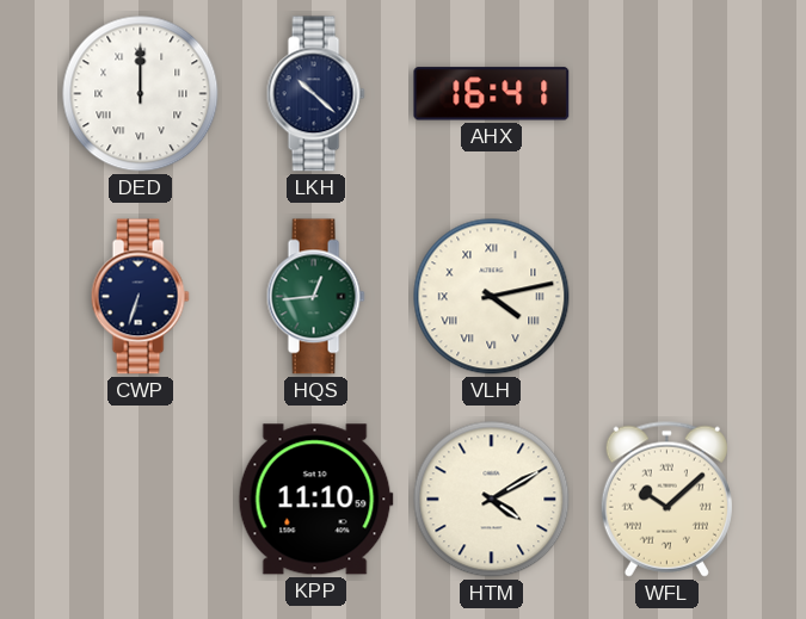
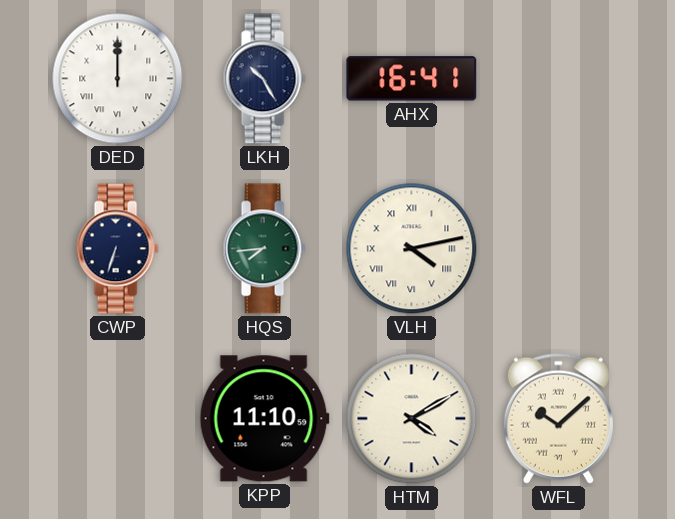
LKH: 10:22 -> 10:25
HQS: 12:44 -> 7:44
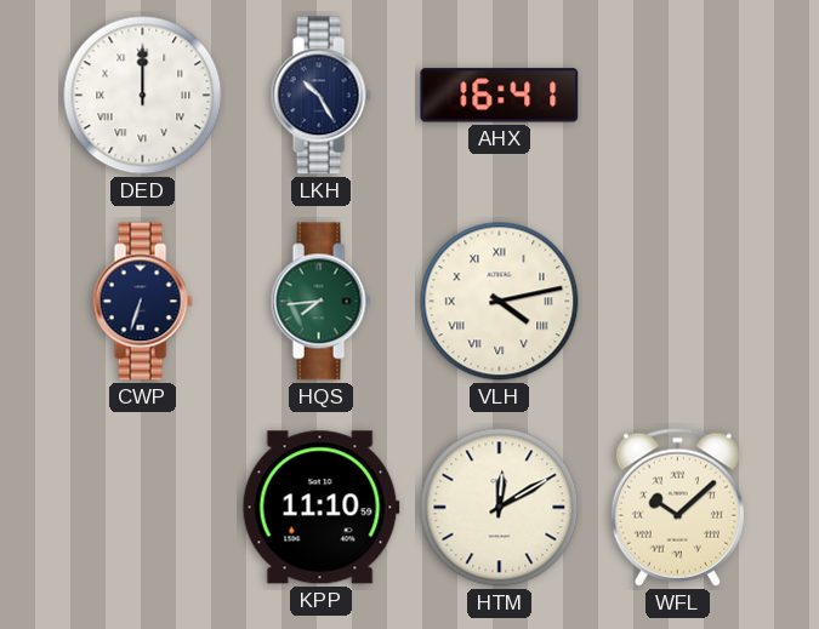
HTM: 4:10 -> 12:10
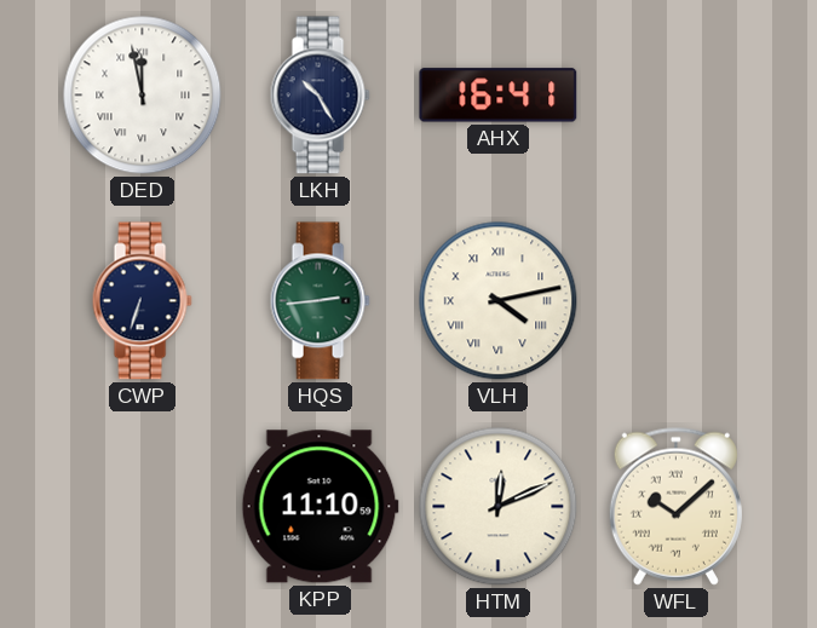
DED: 12:00 -> 11:58
HQS: 7:44 -> 2:44
HTM: 12:10 -> 12:11
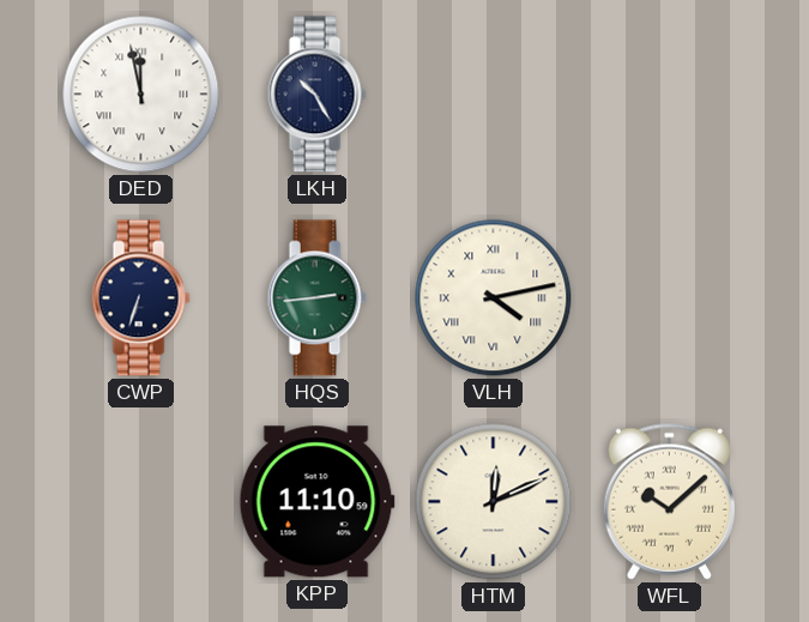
AHX: 16:41 -> none
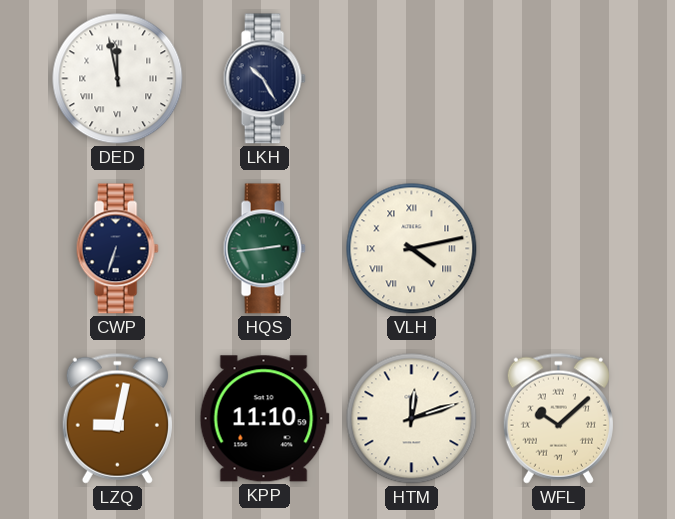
LZQ: none -> 9:02
HTM: 12:11 -> 12:12
